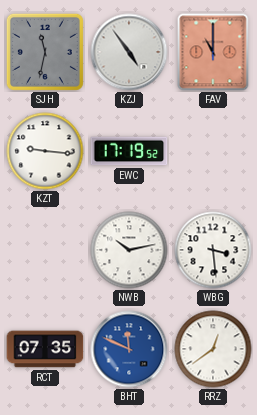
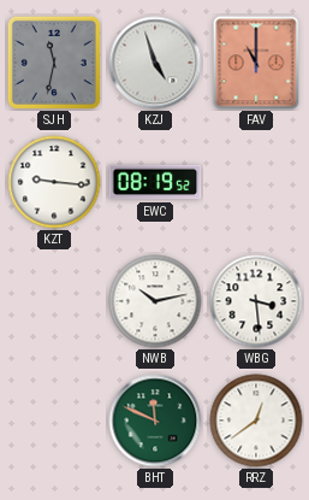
KZJ: 4:54 -> 4:57
EWC: 17:19 -> 08:19
RCT: 07:35 -> none
BHT dial: blue -> green
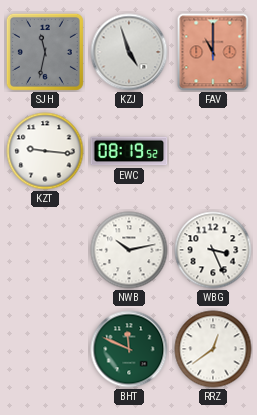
WBG: 3:29 -> 3:26
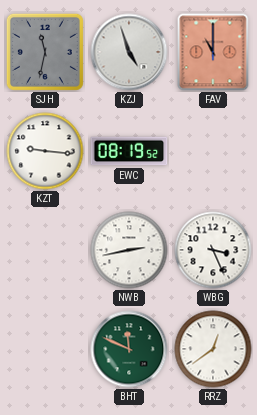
NWB: 10:13 -> 2:43
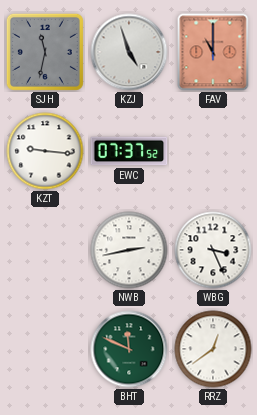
EWC: 08:19 -> 07:37
